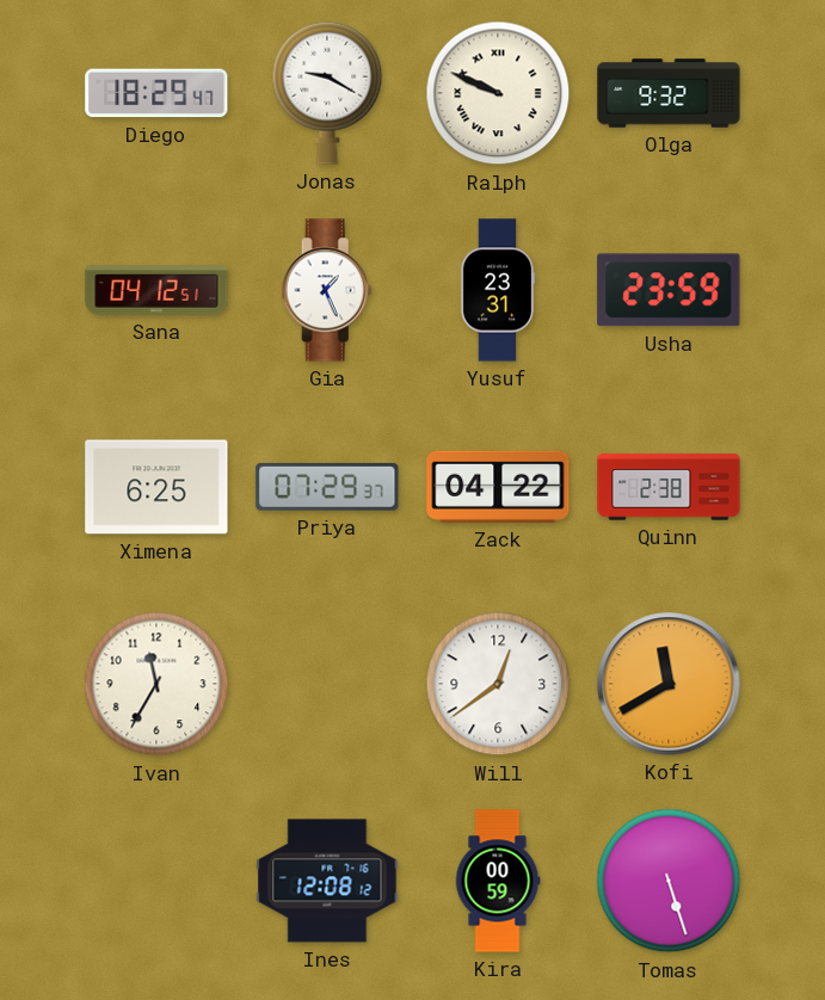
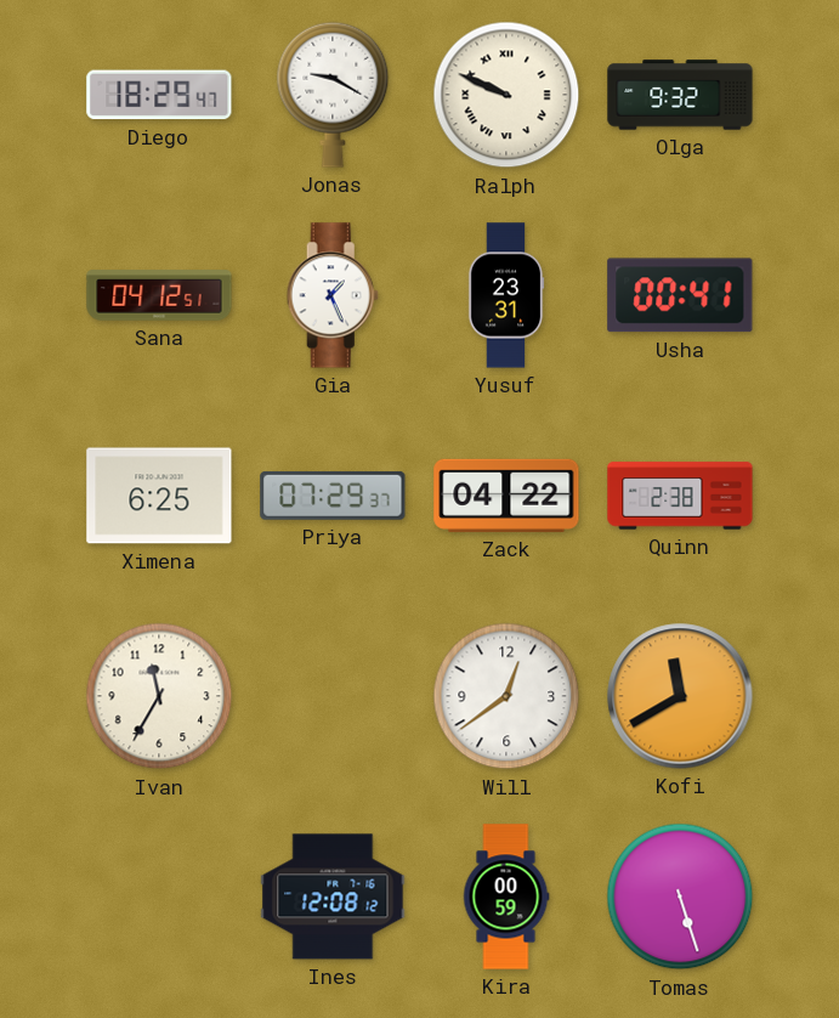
Usha: 23:59 -> 00:41
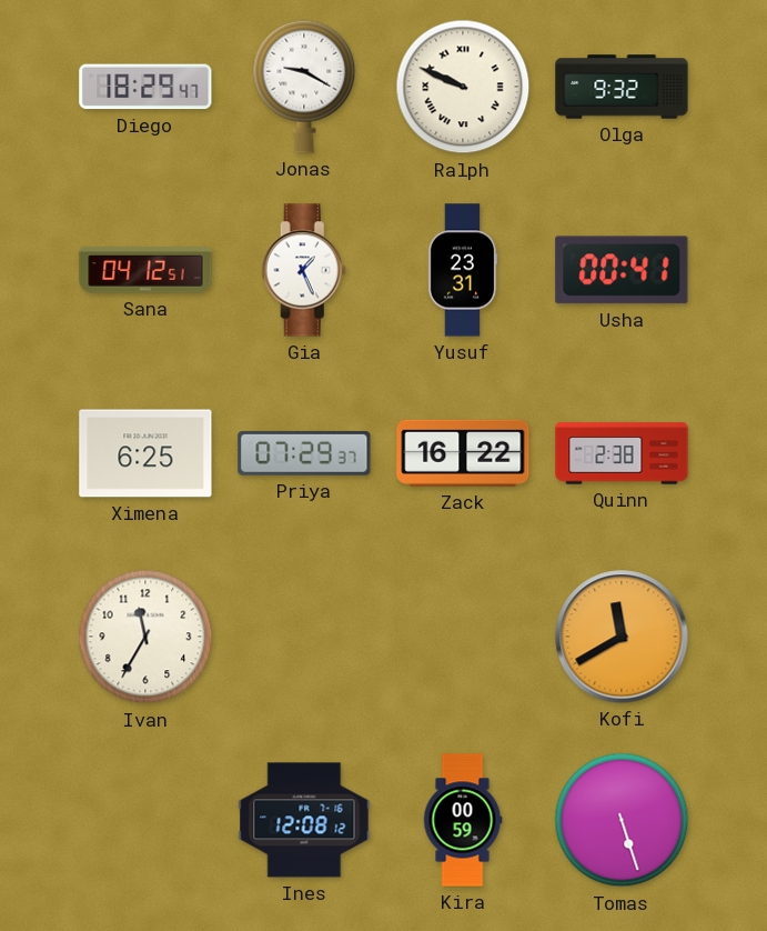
Zack: 04:22 -> 16:22
Will: 12:39 -> none
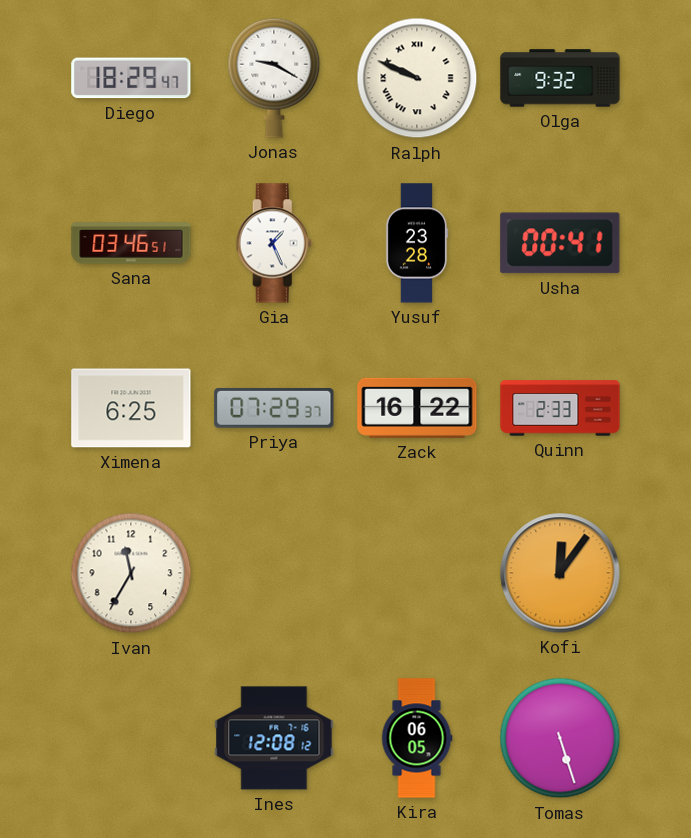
Sana: 04:12 -> 03:46
Yusuf: 23:31 -> 23:28
Quinn: 2:38 -> 2:33
Kofi: 11:40 -> 12:06
Kira: 00:59 -> 06:05
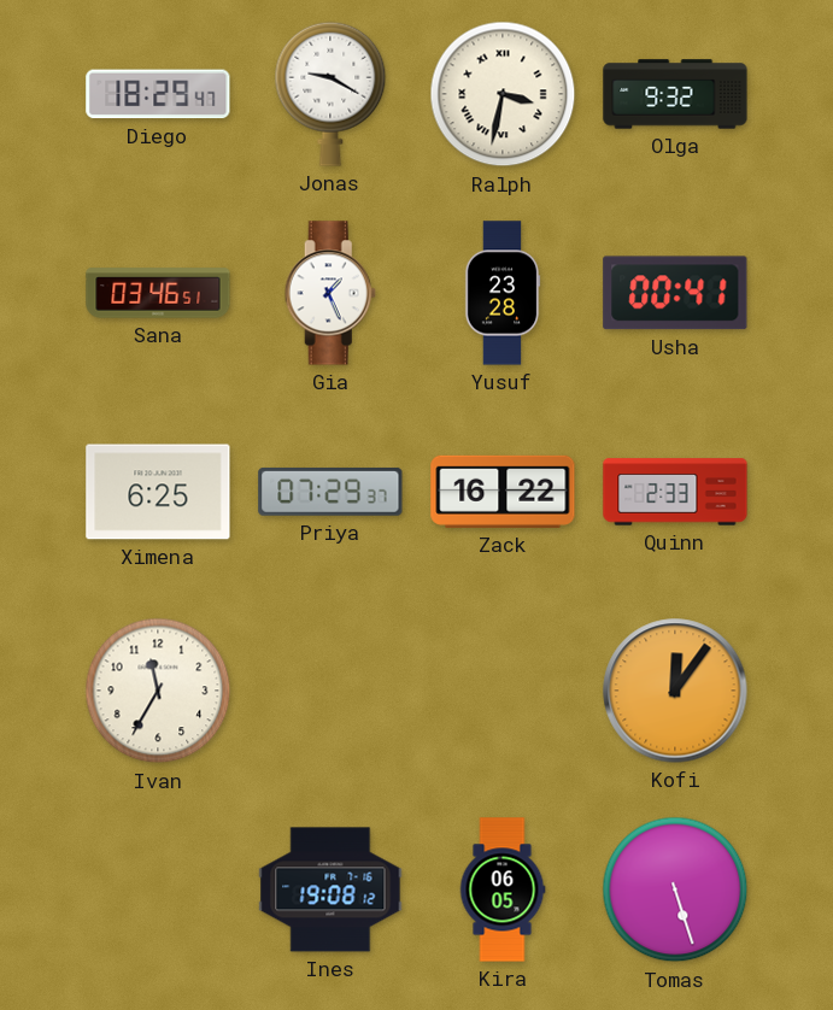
Ralph: 9:49 -> 3:32
Ines: 12:08 -> 19:08
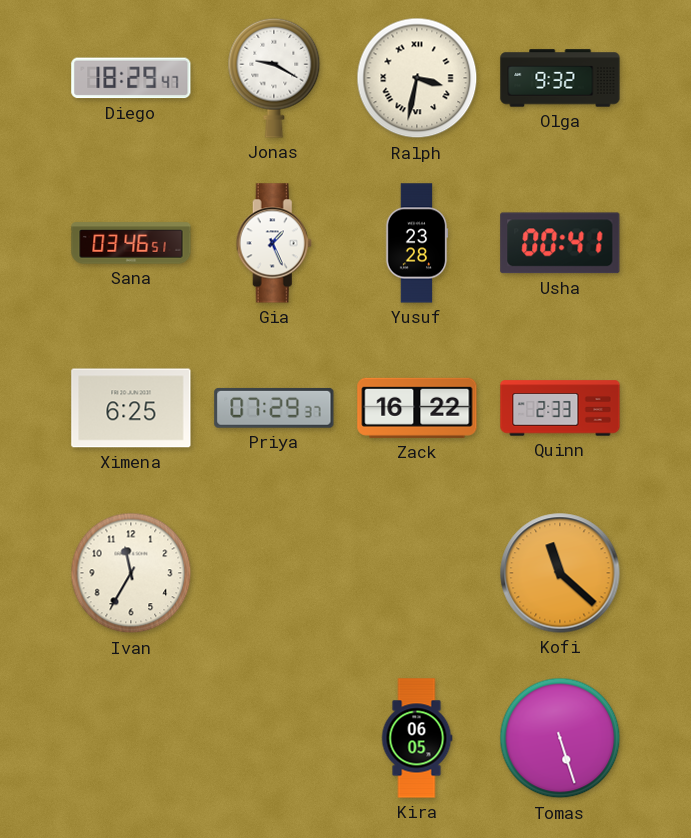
Kofi: 12:06 -> 11:22
Ines: 19:08 -> none
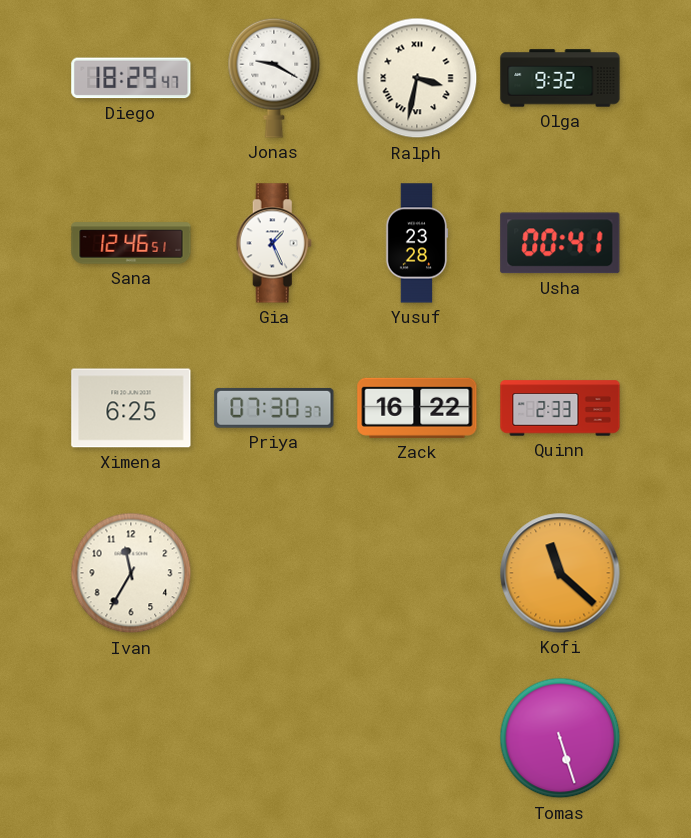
Sana: 03:46 -> 12:46
Priya: 07:29 -> 07:30
Kira: 06:05 -> none
